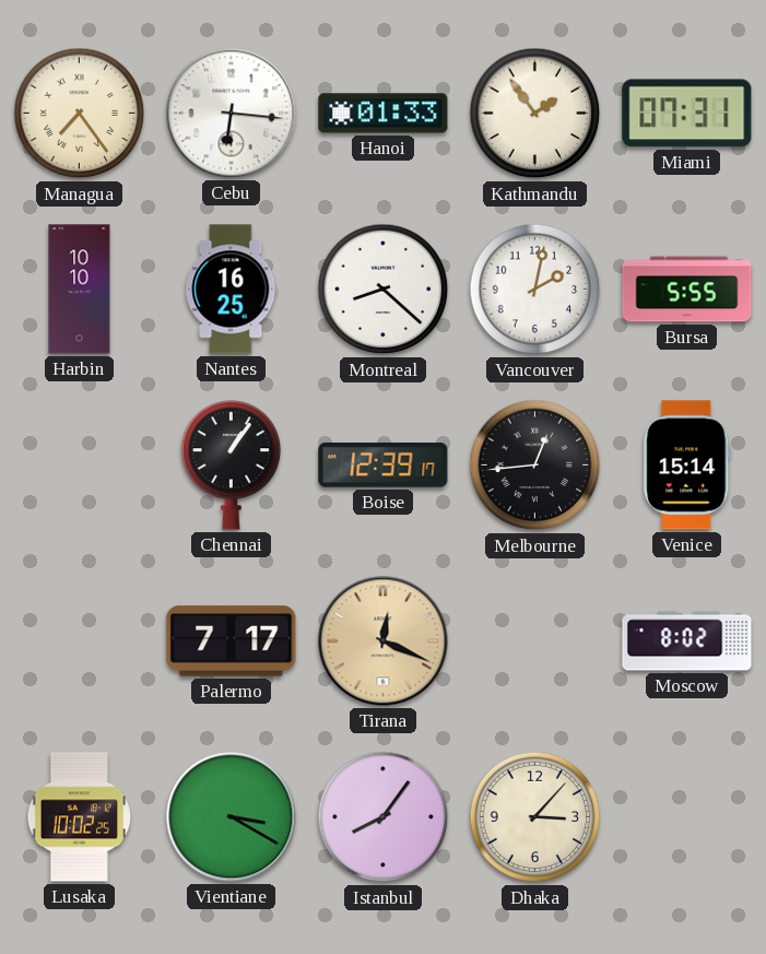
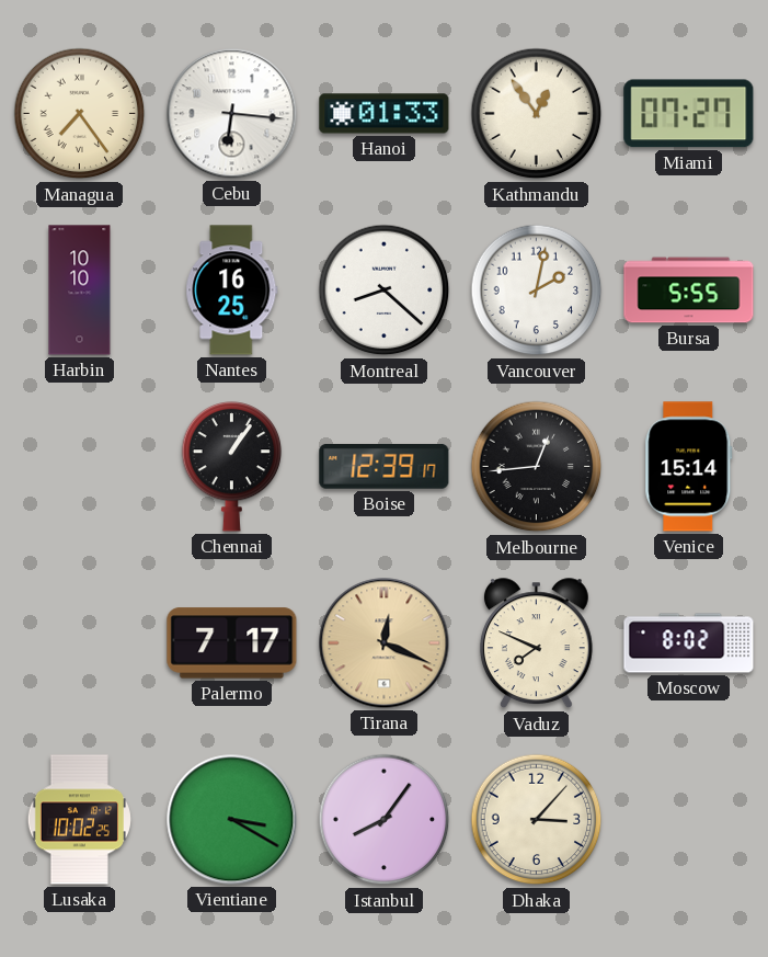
Kathmandu: 1:54 -> 12:54
Miami: 07:31 -> 07:27
Vaduz: none -> 7:49
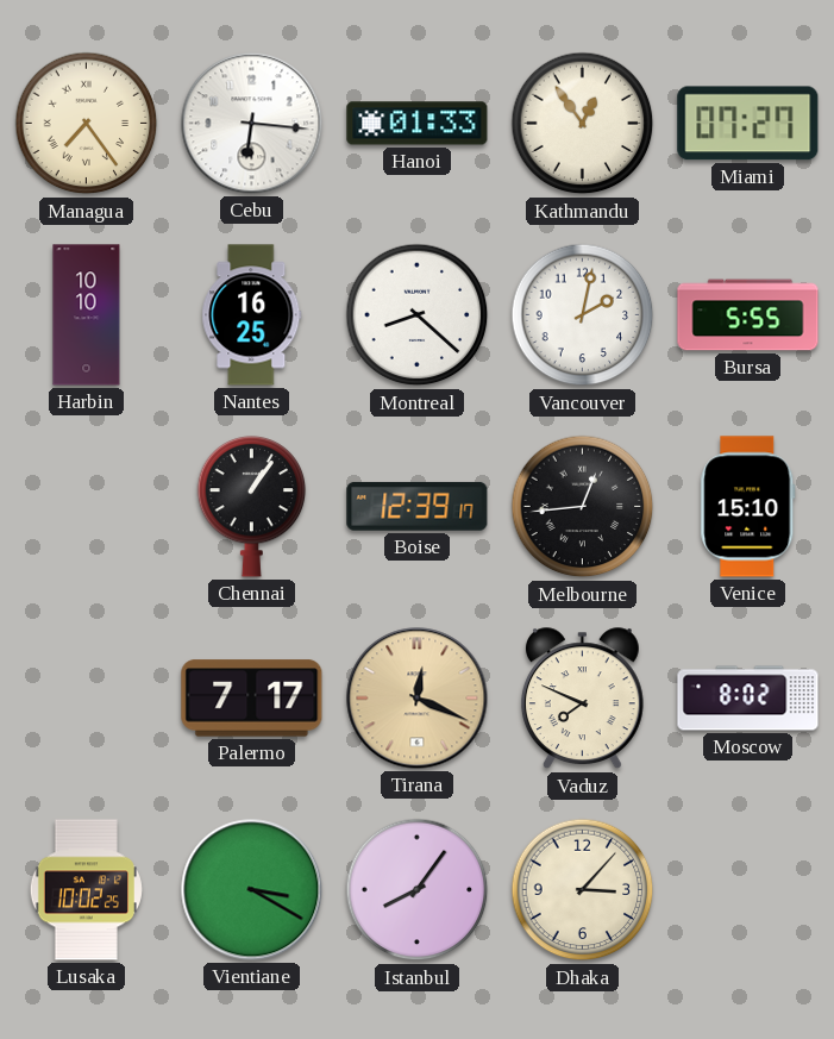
Venice: 15:14 -> 15:10
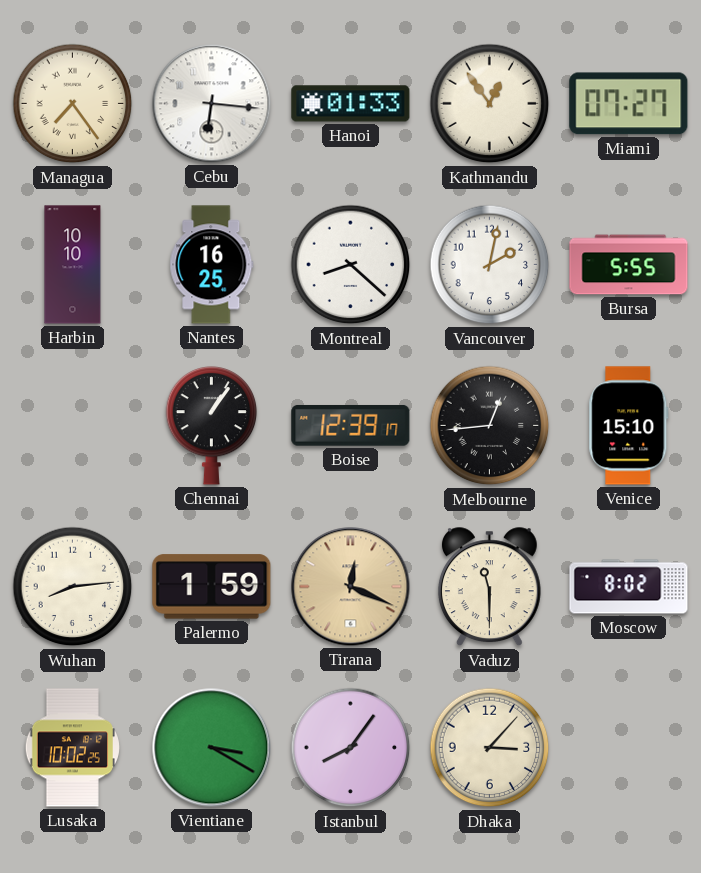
Wuhan: none -> 8:14
Palermo: 7:17 -> 1:59
Vaduz: 7:49 -> 11:30
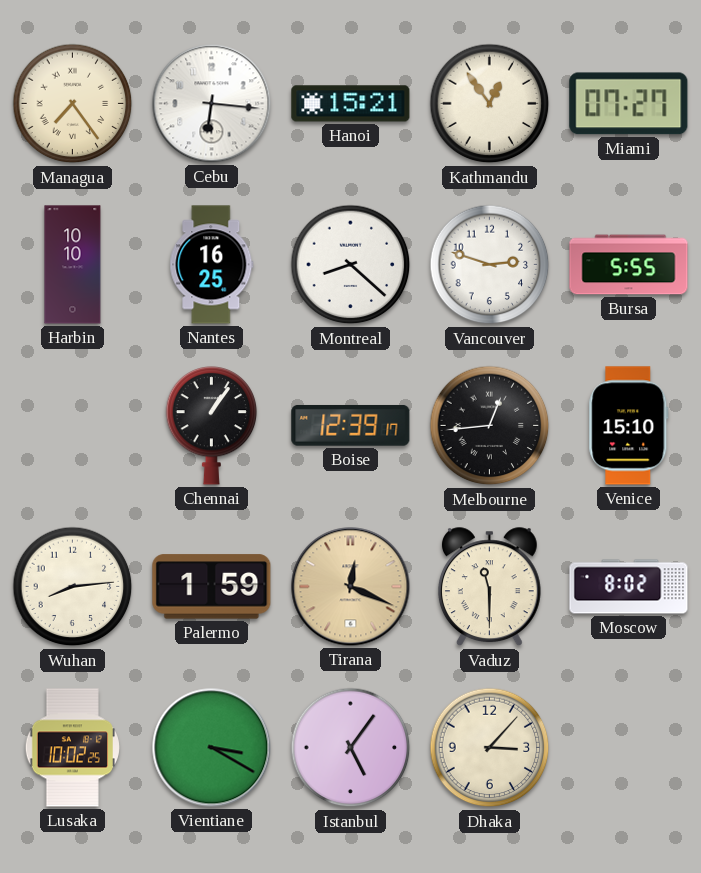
Hanoi: 01:33 -> 15:21
Vancouver: 2:02 -> 2:48
Istanbul: 8:06 -> 5:06
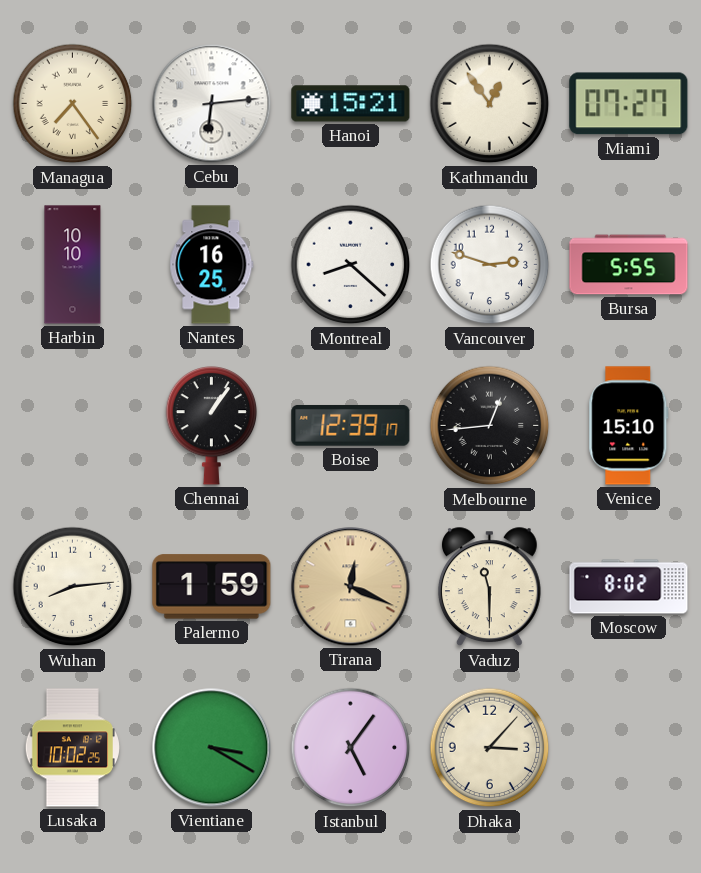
Cebu: 6:16 -> 6:14
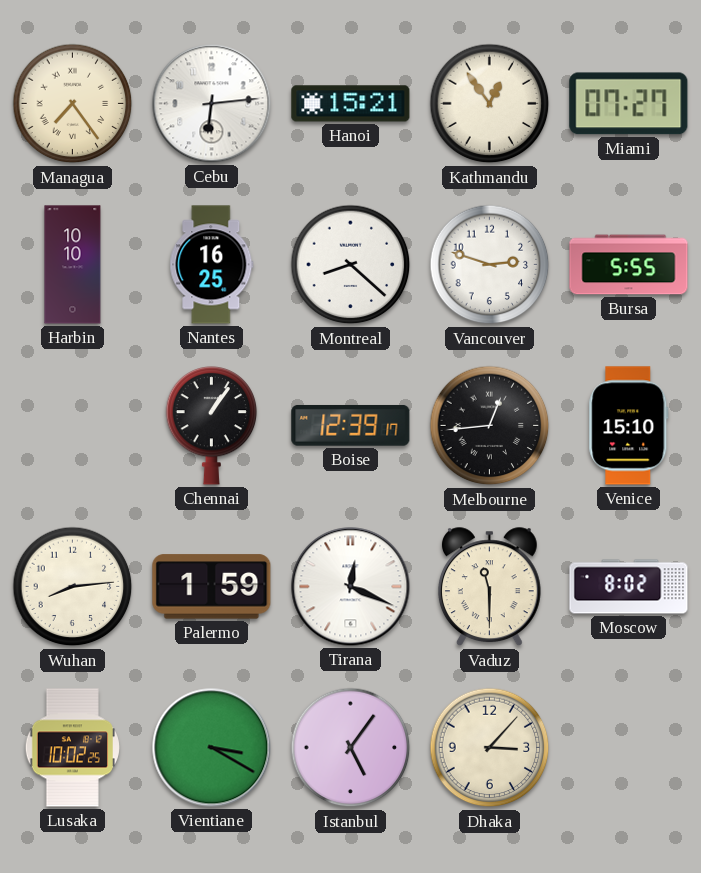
Tirana dial: champagne -> white
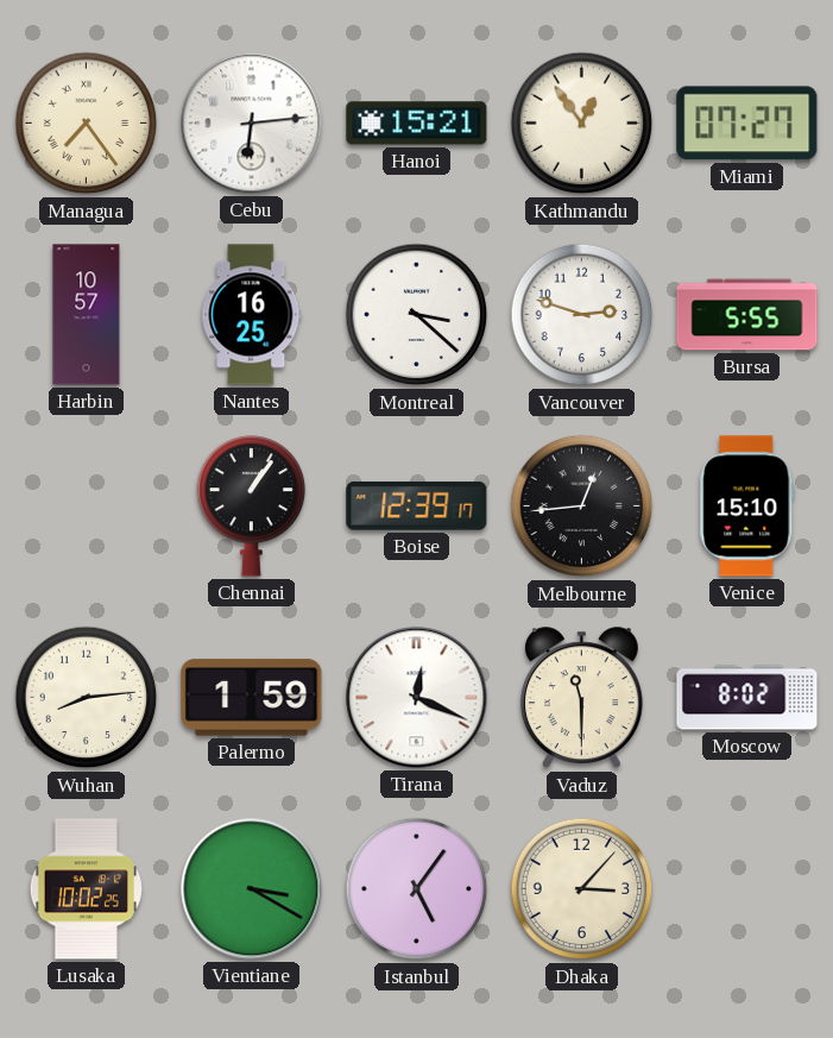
Harbin: 10:10 -> 10:57
Montreal: 8:22 -> 3:22
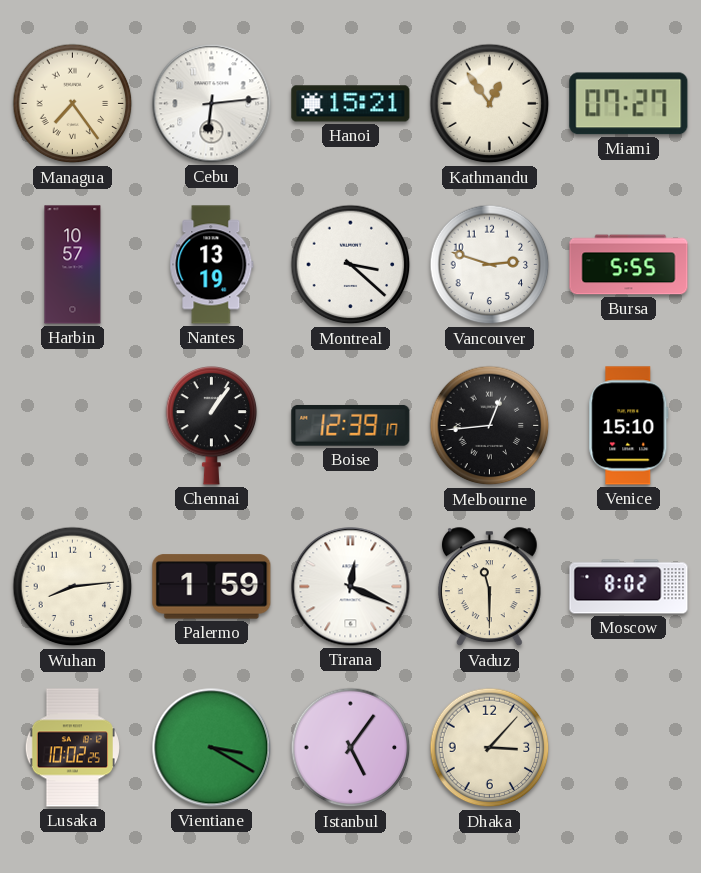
Nantes: 16:25 -> 13:19
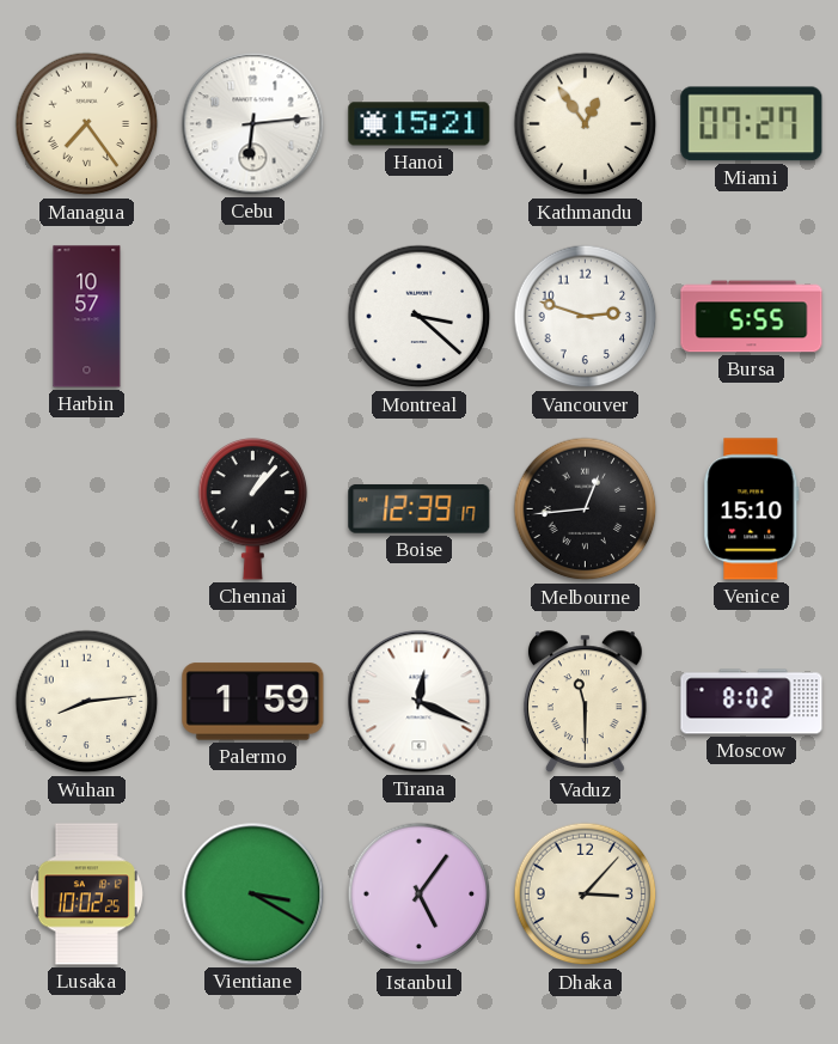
Nantes: 13:19 -> none
Chennai: 1:06 -> 1:07
